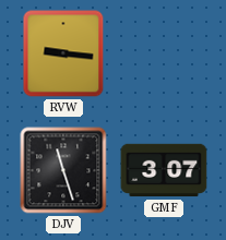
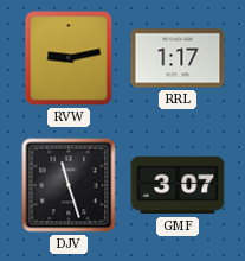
RVW: 9:16 -> 9:13
RRL: none -> 1:17
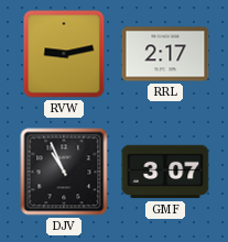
RRL: 1:17 -> 2:17
DJV: 11:27 -> 10:56
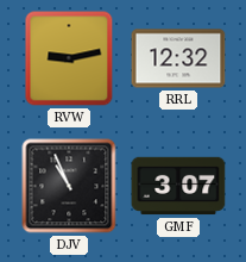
RRL: 2:17 -> 12:32
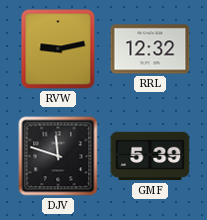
DJV: 10:56 -> 11:48
GMF: 3:07 -> 5:39
